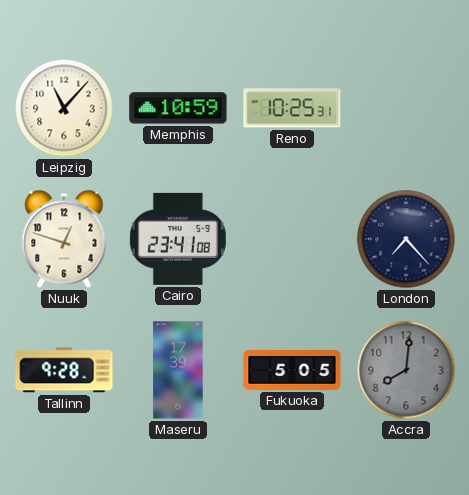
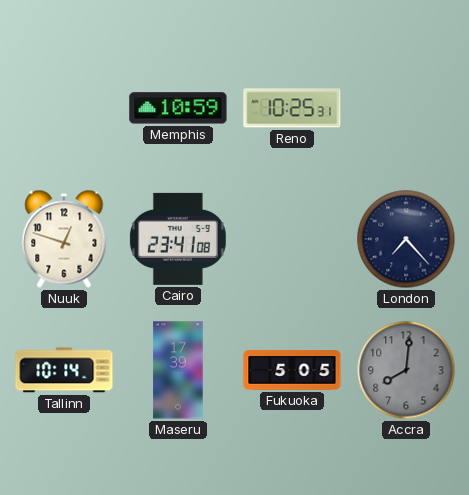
Leipzig: 11:07 -> none
Tallinn: 9:28 -> 10:14
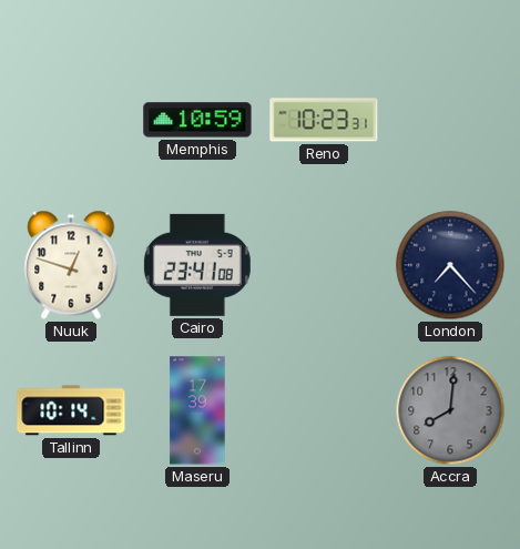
Reno: 10:25 -> 10:23
Fukuoka: 5:05 -> none
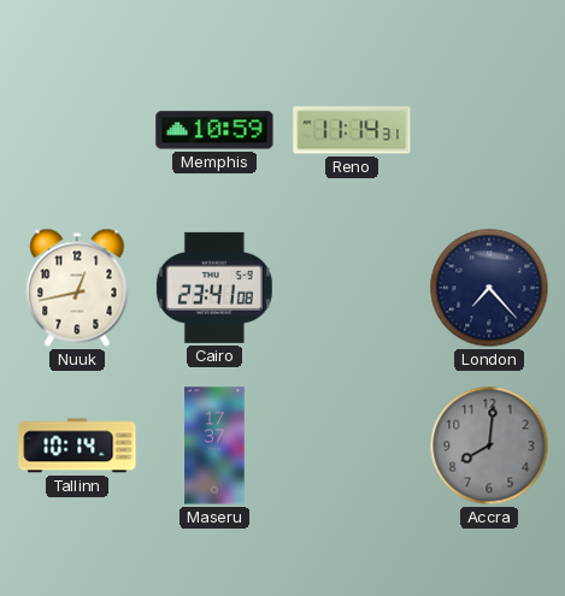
Reno: 10:23 -> 11:14
Nuuk: 12:48 -> 12:43
Maseru: 17:39 -> 17:37
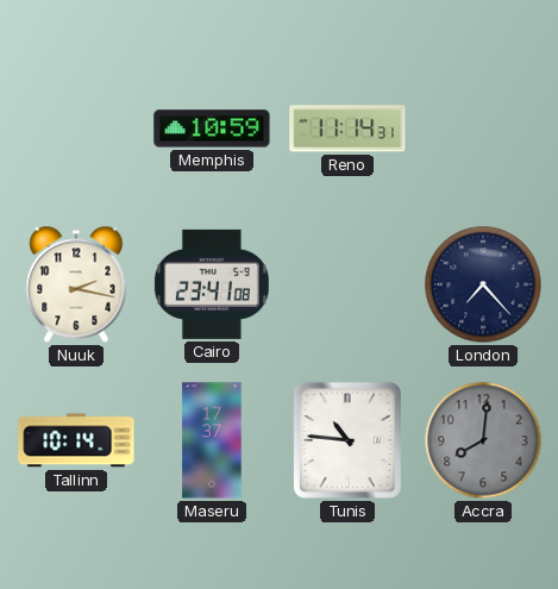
Nuuk: 12:43 -> 2:17
Tunis: none -> 10:46
